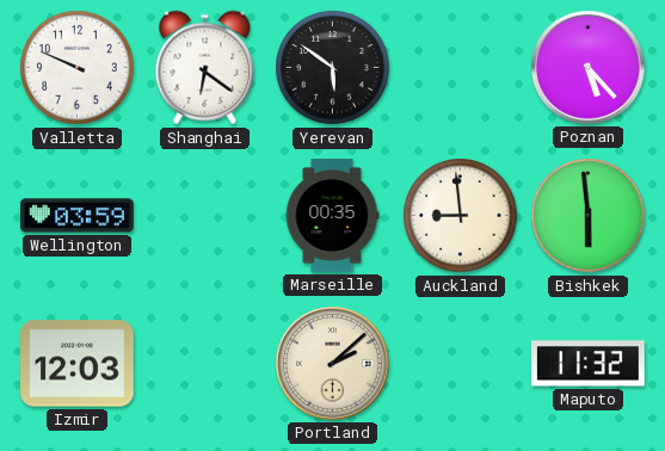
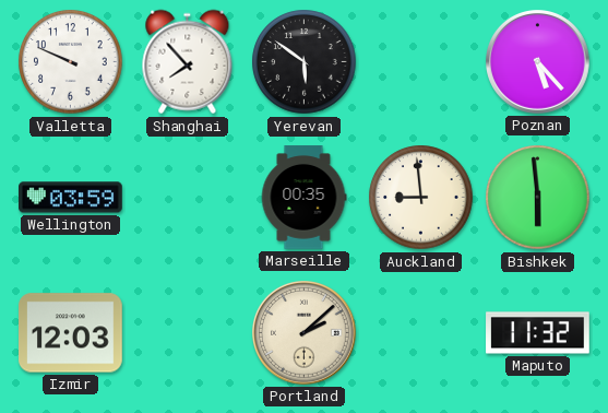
Shanghai: 6:21 -> 7:53
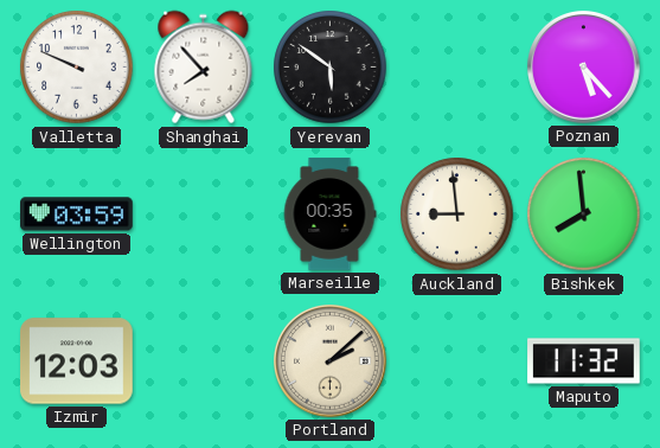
Bishkek: 5:59 -> 7:59
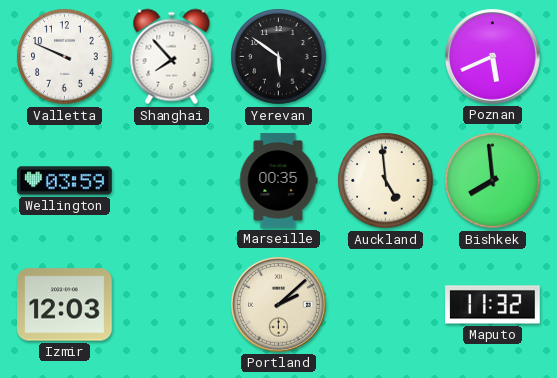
Poznan: 5:23 -> 5:41
Auckland: 8:59 -> 4:59
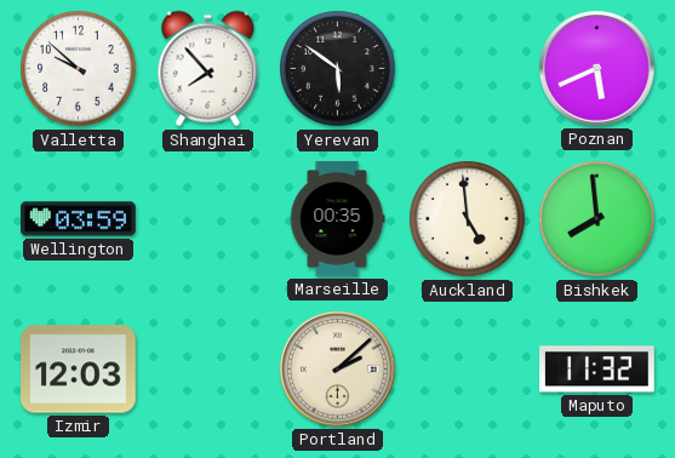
Valletta: 9:49 -> 9:52
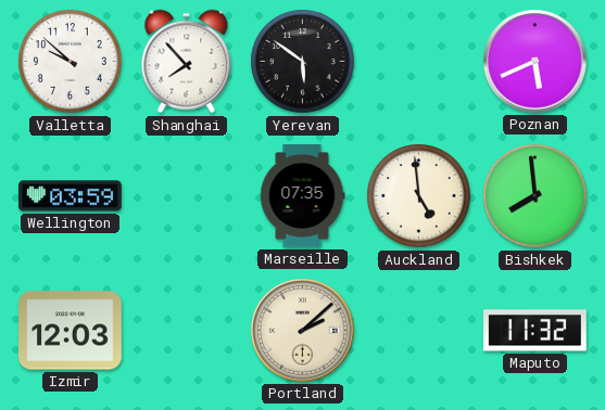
Marseille: 00:35 -> 07:35
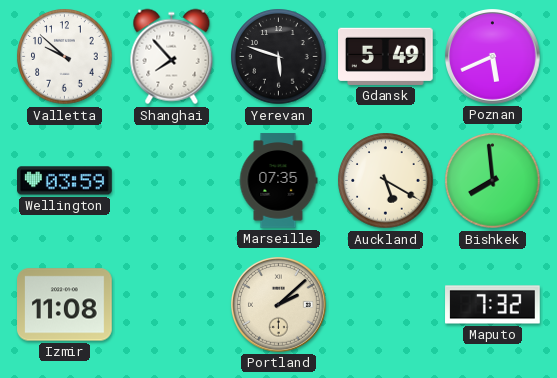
Yerevan: 5:51 -> 5:48
Gdansk: none -> 5:49
Auckland: 4:59 -> 5:20
Izmir: 12:03 -> 11:08
Maputo: 11:32 -> 7:32
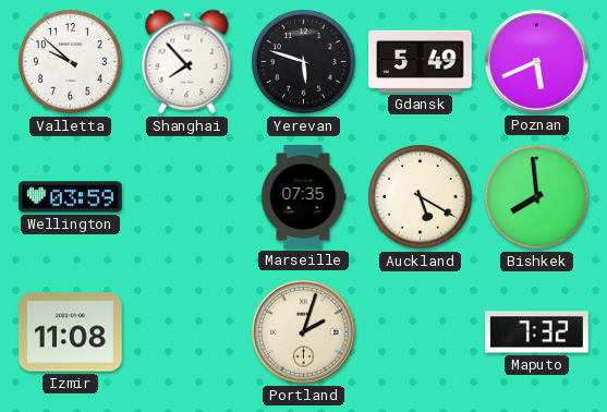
Portland: 2:08 -> 2:03
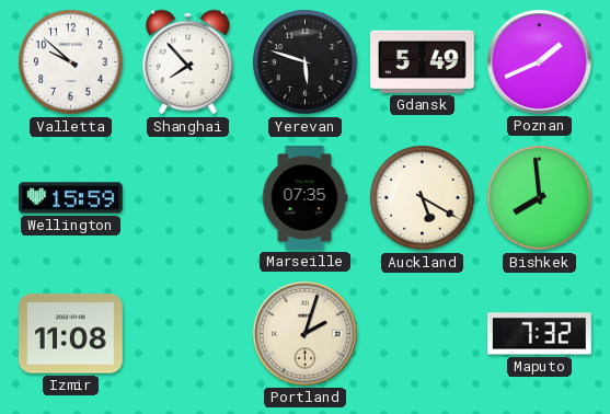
Poznan: 5:41 -> 1:41
Wellington: 03:59 -> 15:59
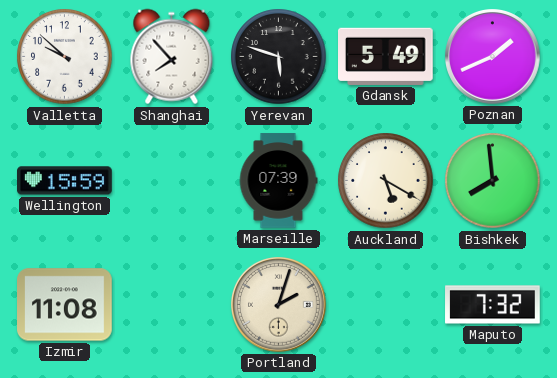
Marseille: 07:35 -> 07:39
